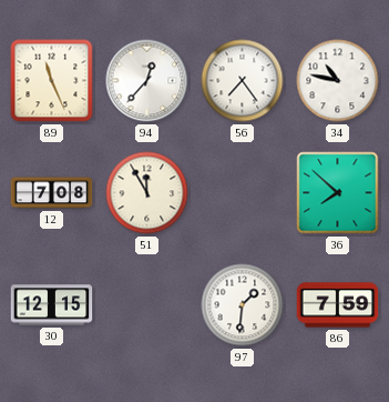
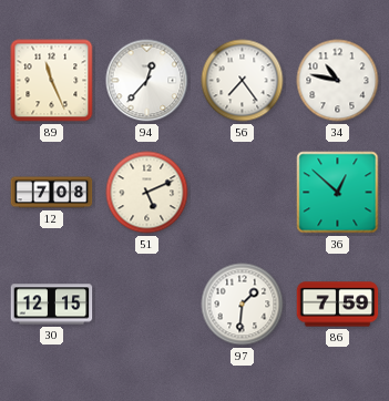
51: 11:55 -> 5:11
36: 7:52 -> 12:52
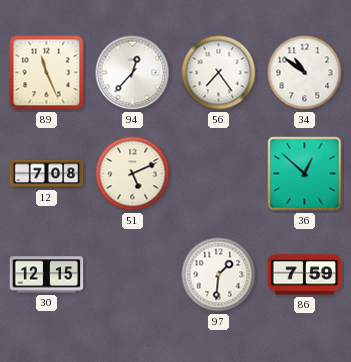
34: 10:47 -> 10:51
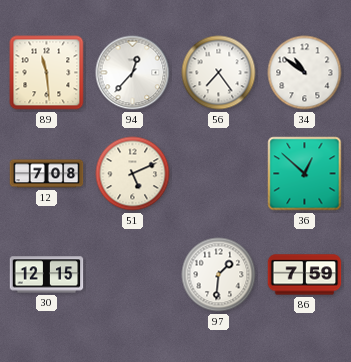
89: 11:26 -> 11:29
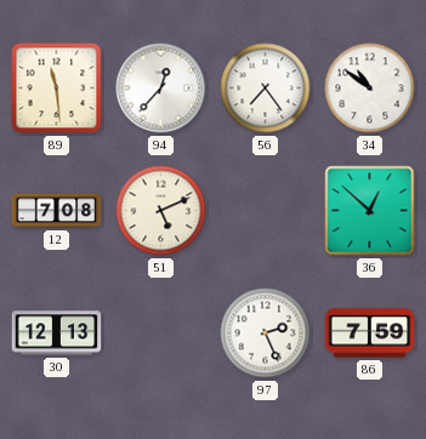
30: 12:15 -> 12:13
97: 1:31 -> 2:26
